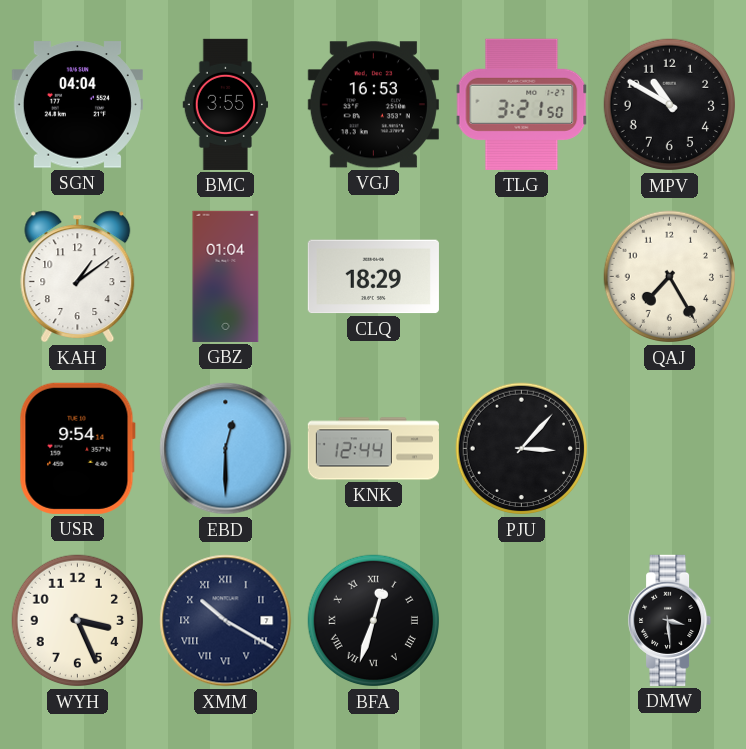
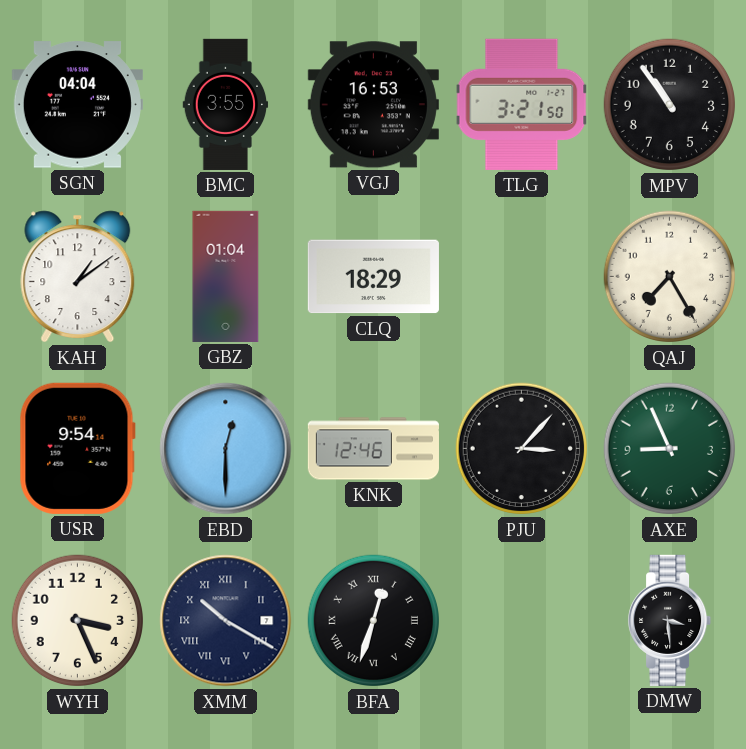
MPV: 10:50 -> 10:54
KNK: 12:44 -> 12:46
AXE: none -> 8:56
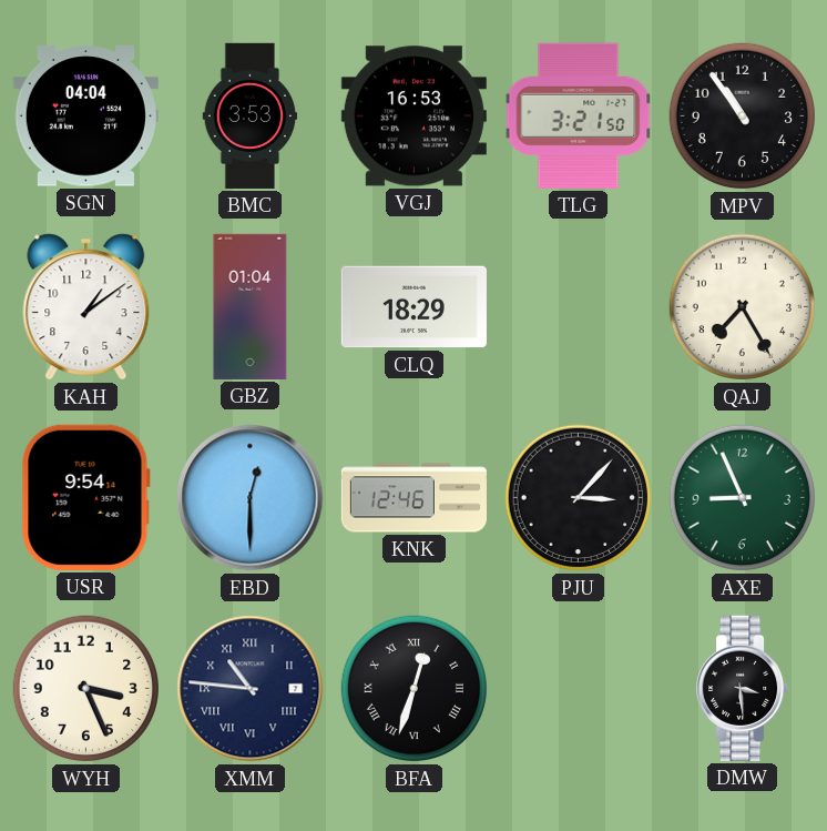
BMC: 3:55 -> 3:53
XMM: 10:20 -> 10:46
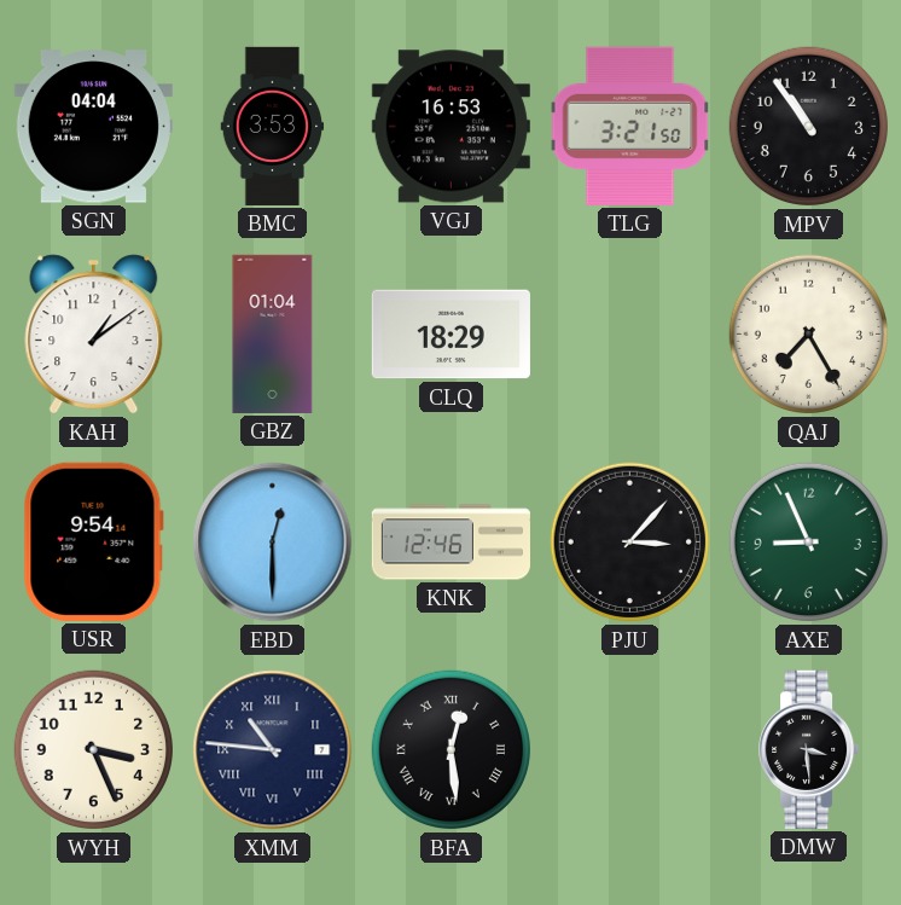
BFA: 12:33 -> 12:29
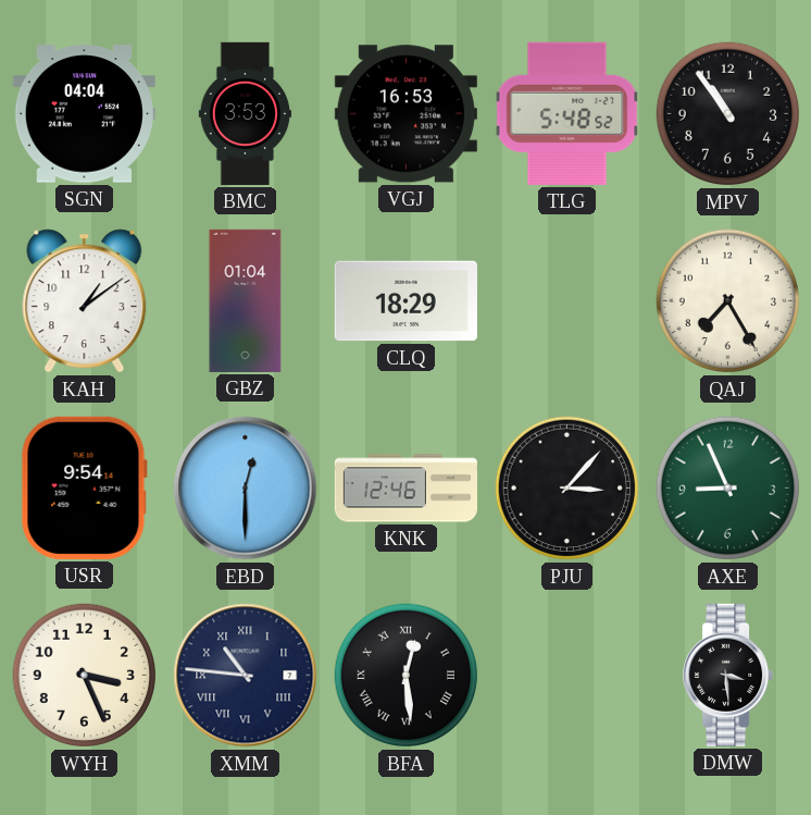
TLG: 3:21 -> 5:48
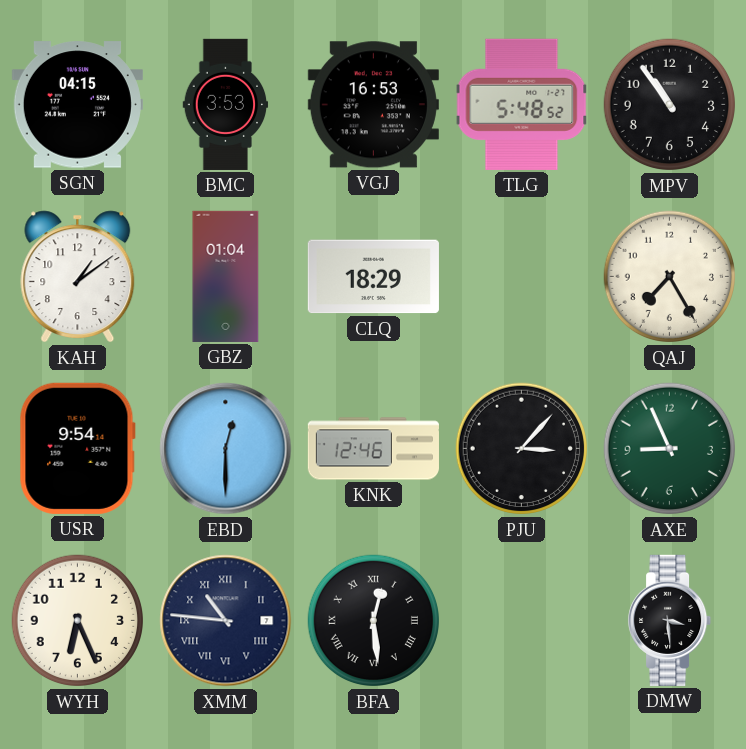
SGN: 04:04 -> 04:15
WYH: 3:26 -> 6:26
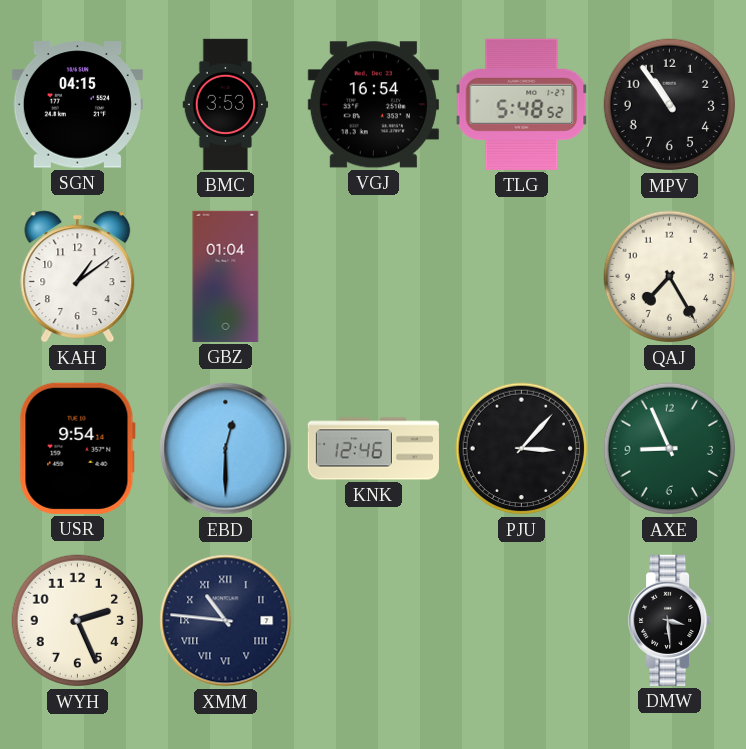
VGJ: 16:53 -> 16:54
CLQ: 18:29 -> none
WYH: 6:26 -> 2:26
BFA: 12:29 -> none
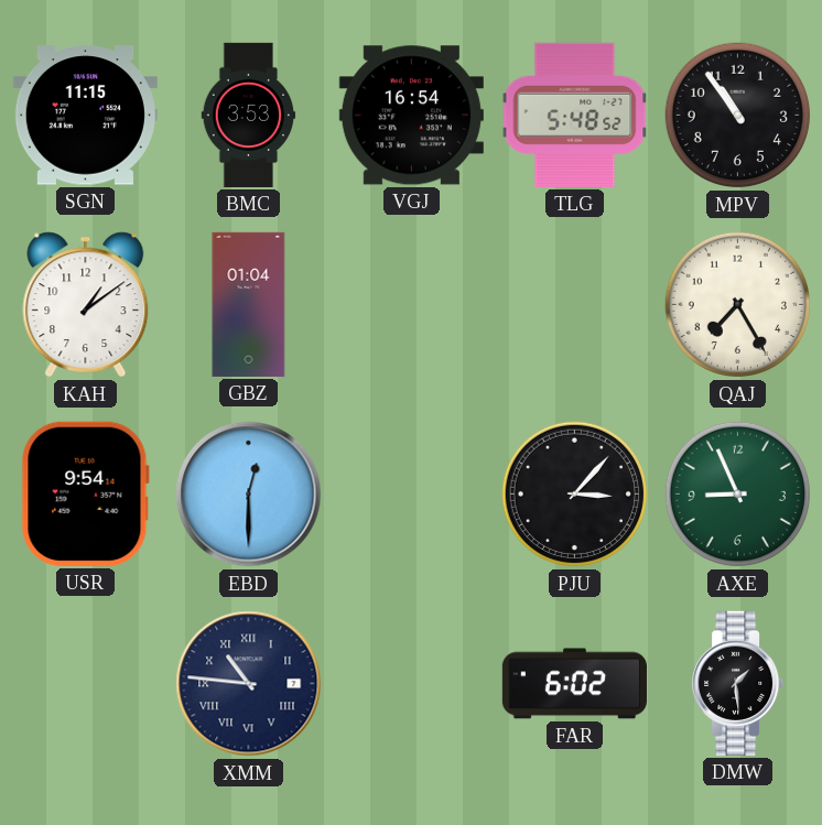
SGN: 04:15 -> 11:15
KNK: 12:46 -> none
WYH: 2:26 -> none
FAR: none -> 6:02
DMW: 3:29 -> 1:29
